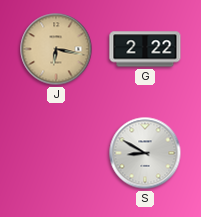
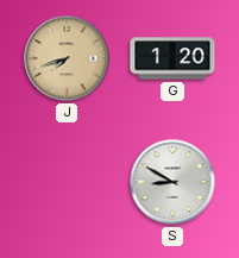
J: 6:17 -> 7:42
G: 2:22 -> 1:20
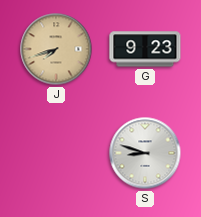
G: 1:20 -> 9:23
S: 8:50 -> 8:48
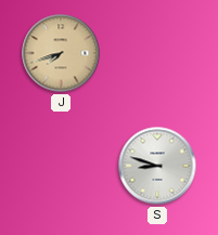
G: 9:23 -> none
